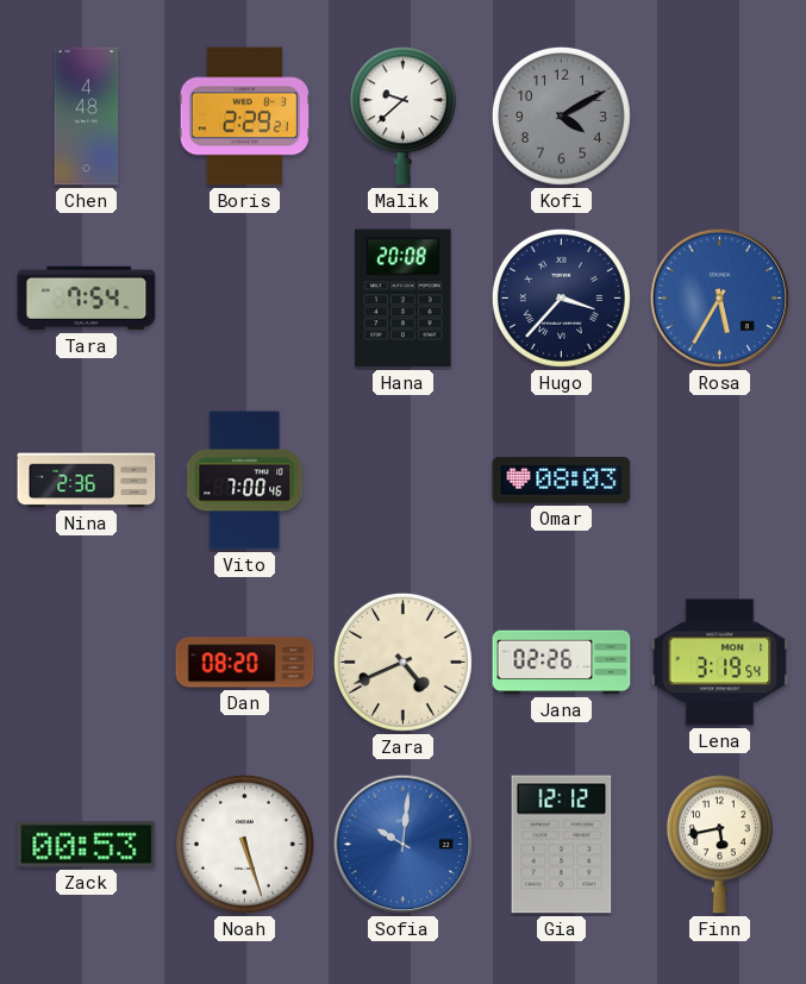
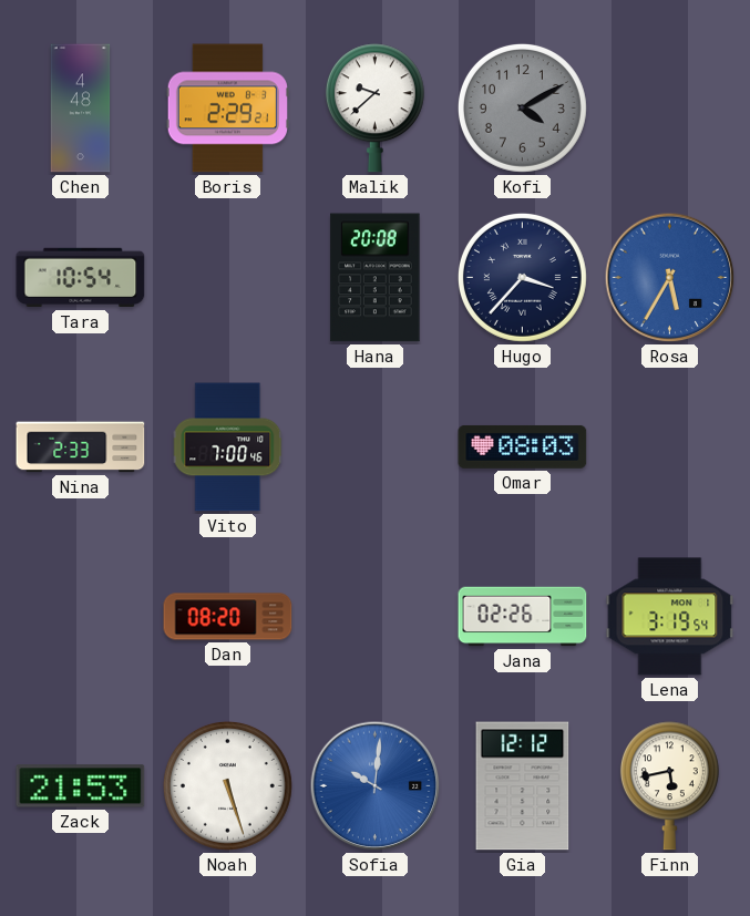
Tara: 7:54 -> 10:54
Nina: 2:36 -> 2:33
Zara: 4:41 -> none
Zack: 00:53 -> 21:53
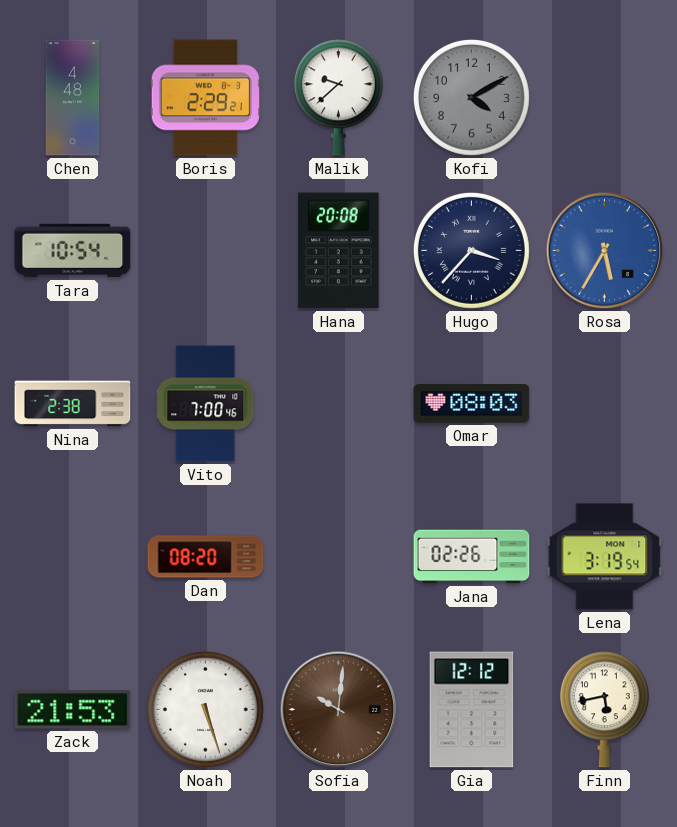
Nina: 2:33 -> 2:38
Sofia dial: blue -> brown
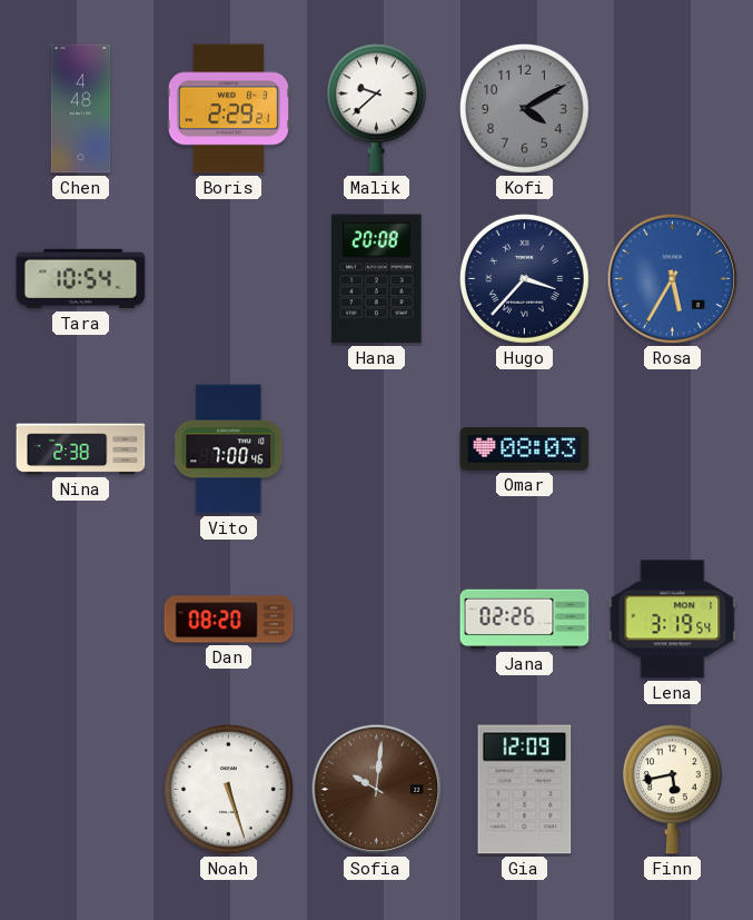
Zack: 21:53 -> none
Gia: 12:12 -> 12:09
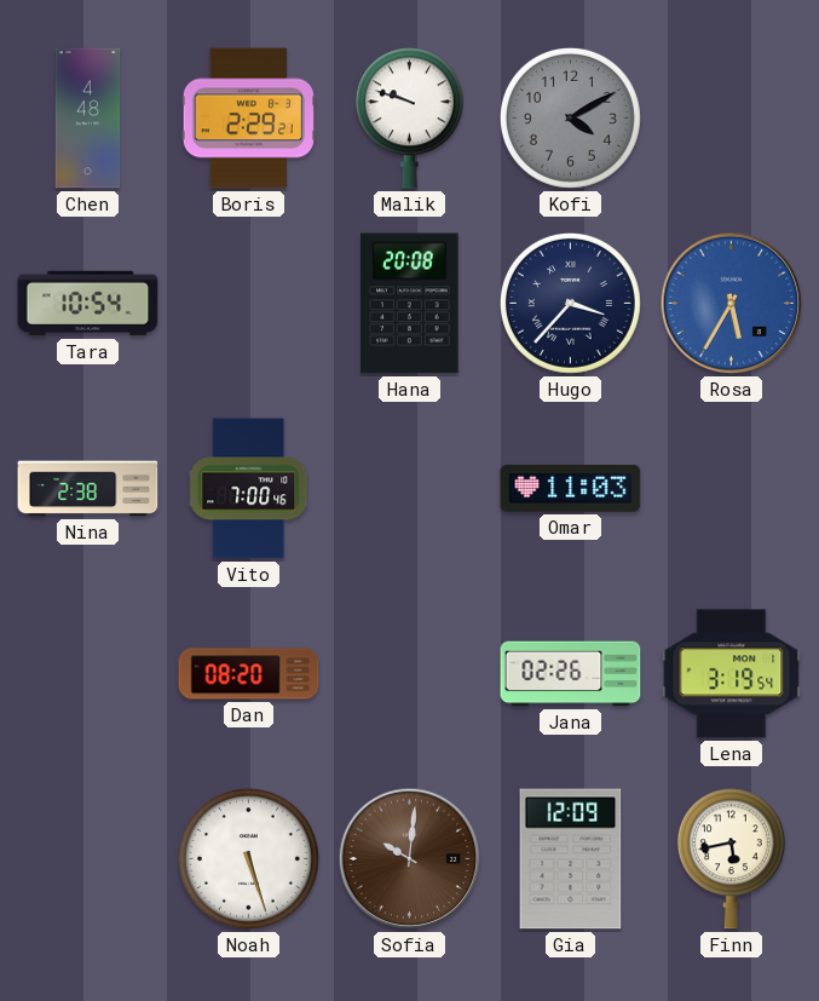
Malik: 9:38 -> 9:48
Omar: 08:03 -> 11:03
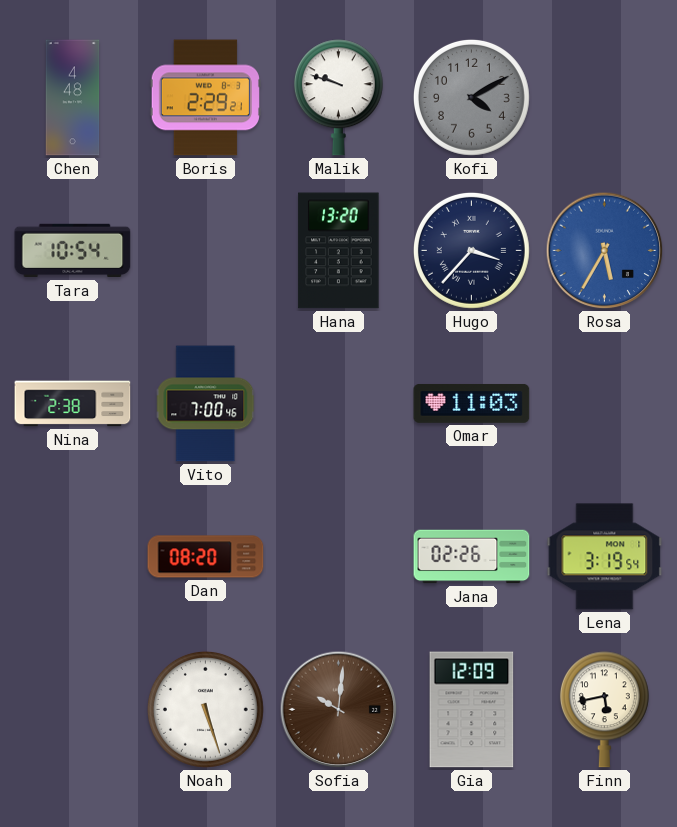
Hana: 20:08 -> 13:20
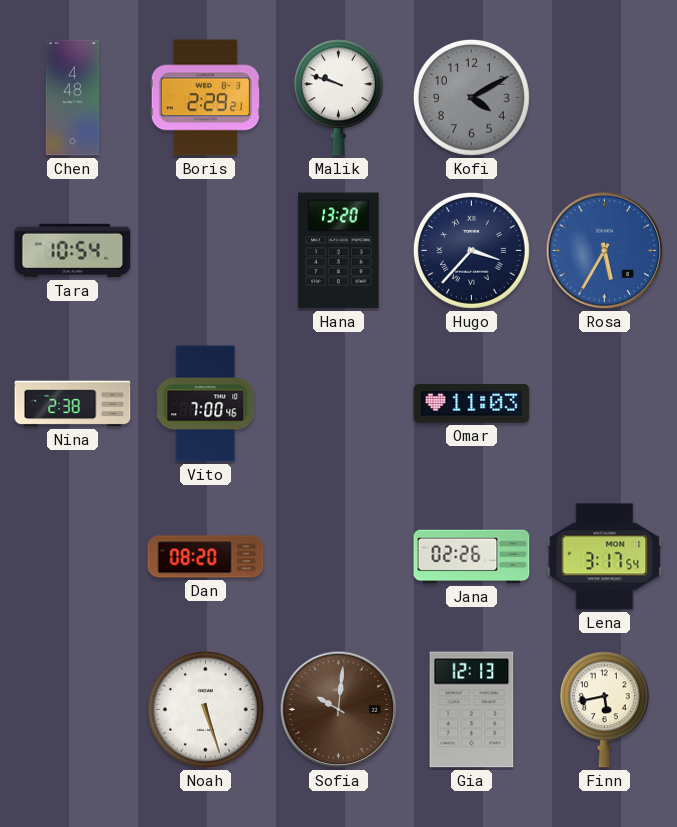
Lena: 3:19 -> 3:17
Gia: 12:09 -> 12:13
